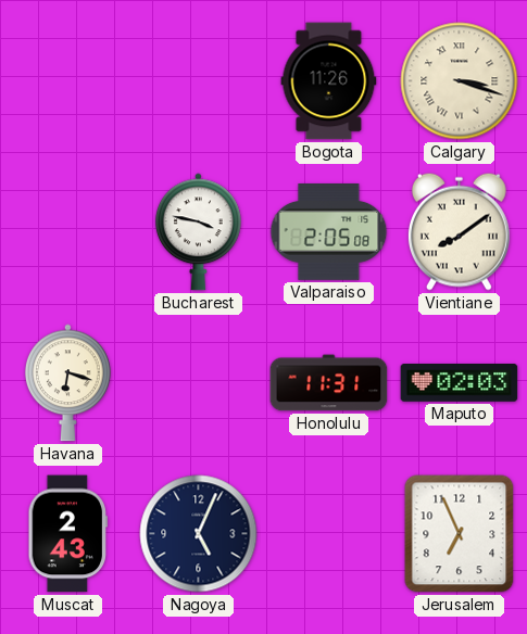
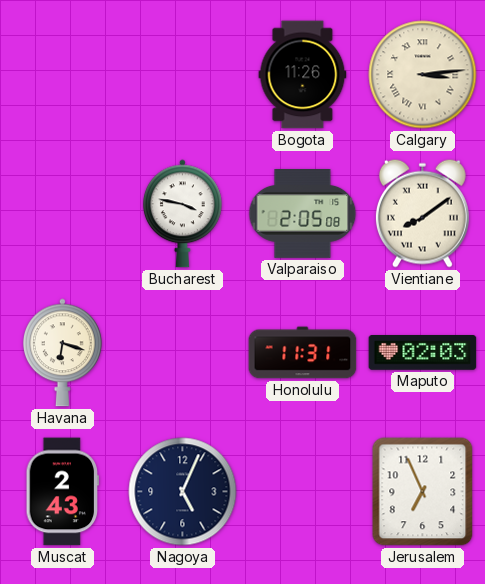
Calgary: 3:18 -> 3:14
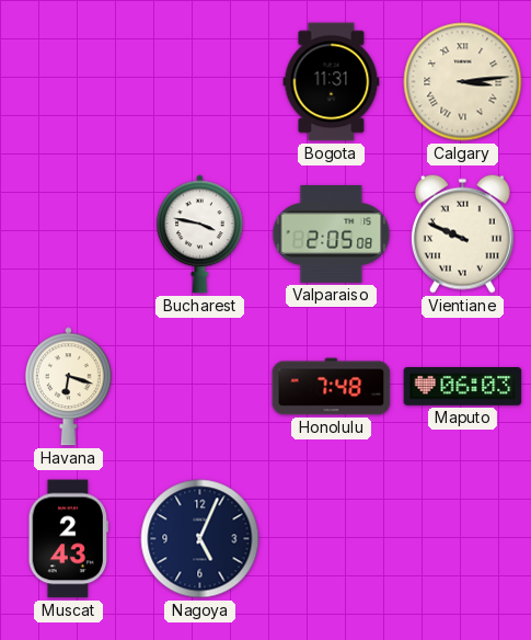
Bogota: 11:26 -> 11:31
Vientiane: 8:09 -> 9:49
Honolulu: 11:31 -> 7:48
Maputo: 02:03 -> 06:03
Jerusalem: 6:56 -> none
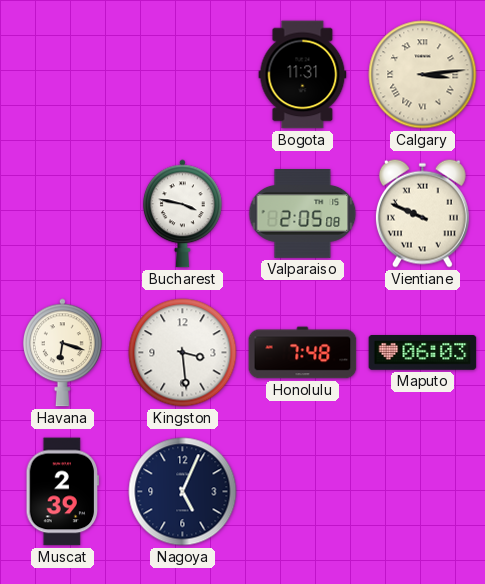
Kingston: none -> 3:29
Muscat: 2:43 -> 2:39
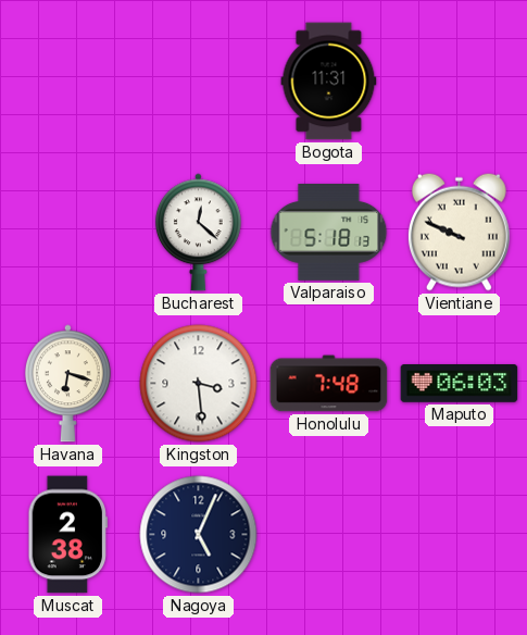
Calgary: 3:14 -> none
Bucharest: 3:47 -> 12:22
Valparaiso: 2:05 -> 5:18
Muscat: 2:39 -> 2:38
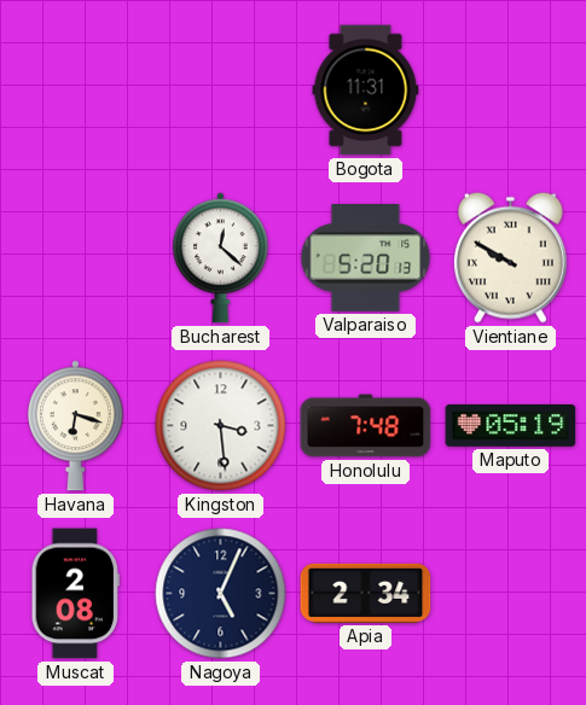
Valparaiso: 5:18 -> 5:20
Vientiane: 9:49 -> 9:50
Maputo: 06:03 -> 05:19
Muscat: 2:38 -> 2:08
Apia: none -> 2:34
